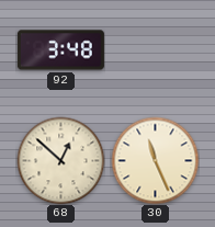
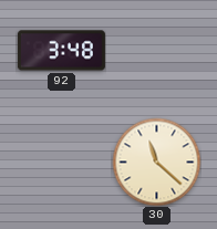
68: 12:52 -> none
30: 11:26 -> 11:22
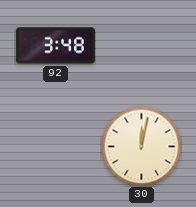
30: 11:22 -> 12:02
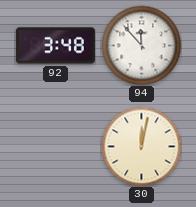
94: none -> 11:53
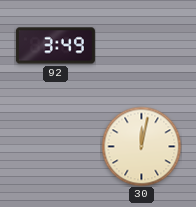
92: 3:48 -> 3:49
94: 11:53 -> none
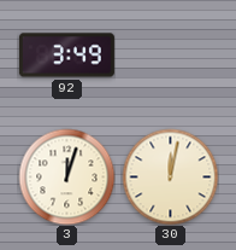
3: none -> 12:03
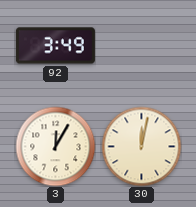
3: 12:03 -> 12:05
